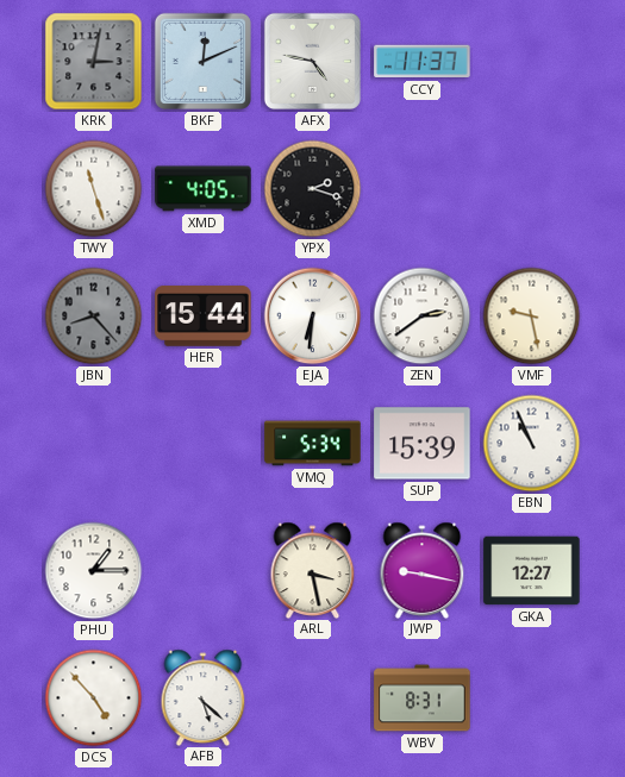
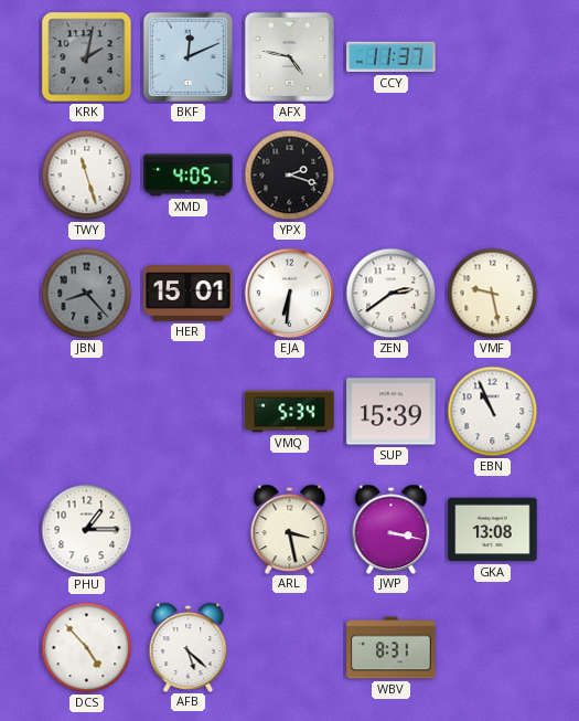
KRK: 3:02 -> 2:02
HER: 15:44 -> 15:01
JWP: 9:17 -> 3:17
GKA: 12:27 -> 13:08
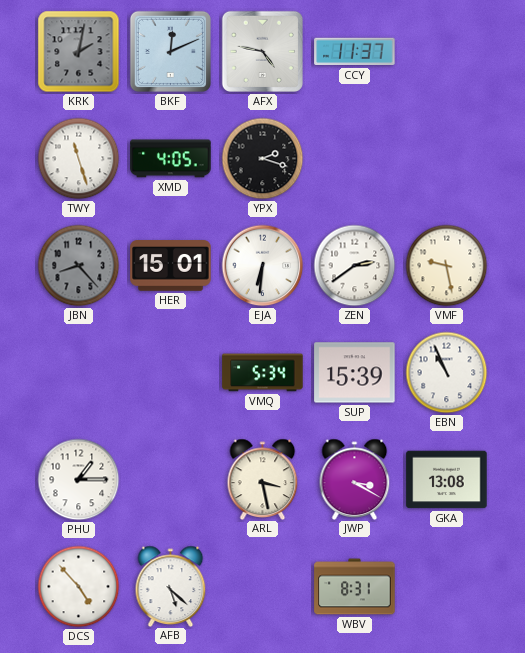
JWP: 3:17 -> 3:20
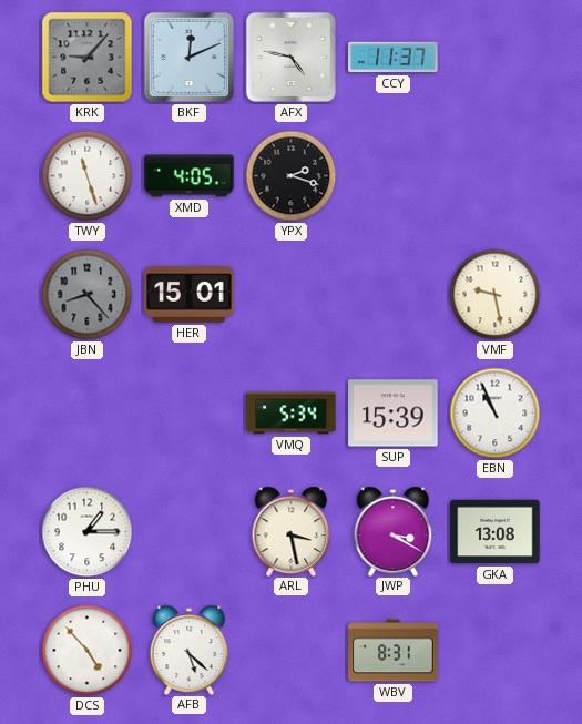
KRK: 2:02 -> 9:07
EJA: 6:31 -> none
ZEN: 2:39 -> none
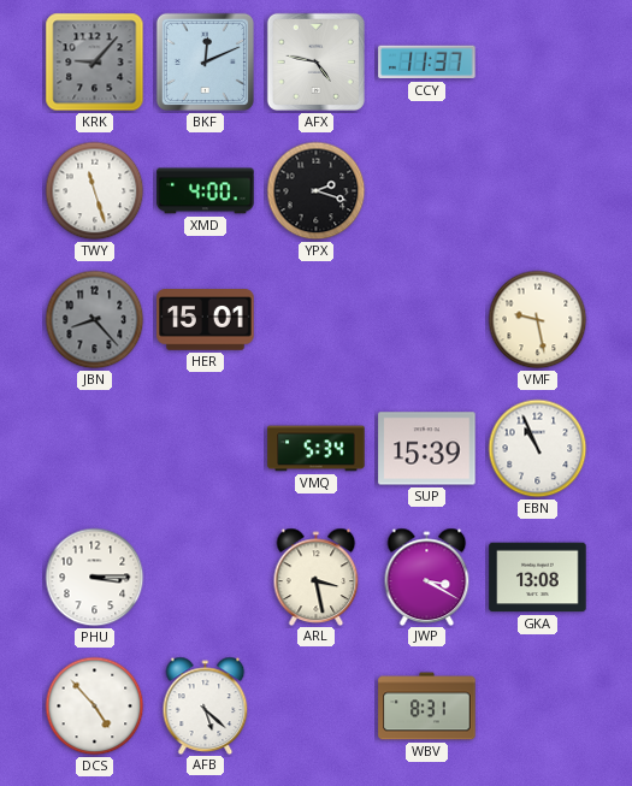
XMD: 4:05 -> 4:00
PHU: 1:15 -> 3:15
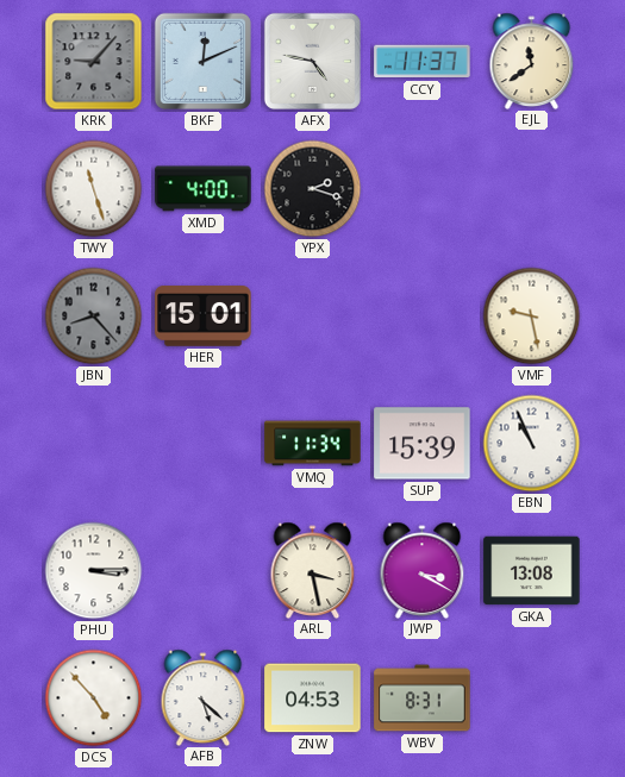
EJL: none -> 11:39
VMQ: 5:34 -> 11:34
ZNW: none -> 04:53
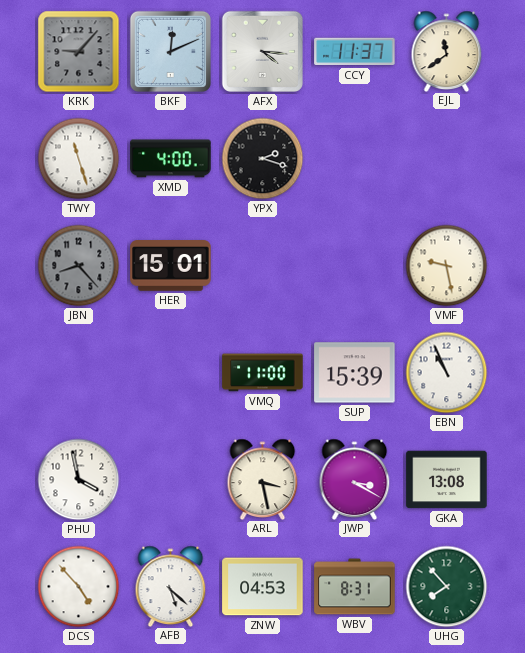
AFX: 4:47 -> 4:16
VMQ: 11:34 -> 11:00
PHU: 3:15 -> 3:58
UHG: none -> 7:53
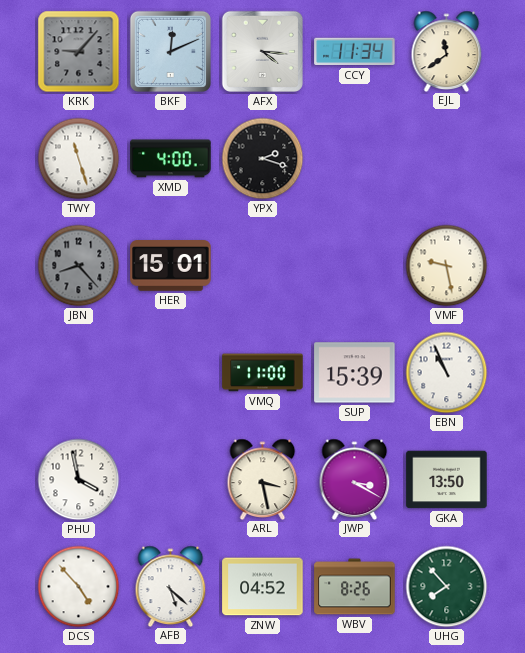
CCY: 11:37 -> 11:34
GKA: 13:08 -> 13:50
ZNW: 04:53 -> 04:52
WBV: 8:31 -> 8:26
